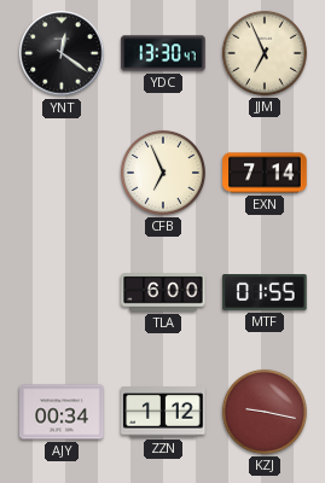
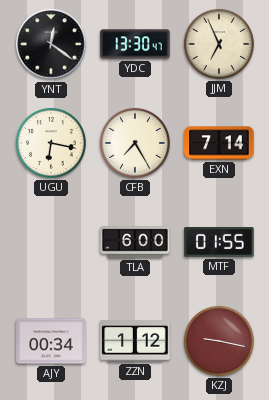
UGU: none -> 6:17
CFB: 6:56 -> 7:25
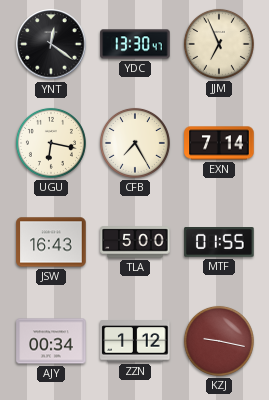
JSW: none -> 16:43
TLA: 6:00 -> 5:00
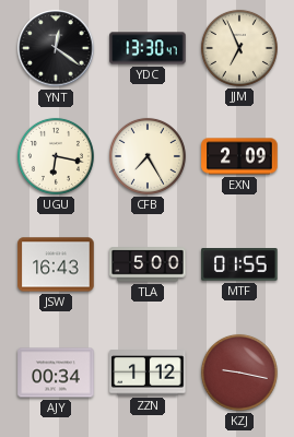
EXN: 7:14 -> 2:09
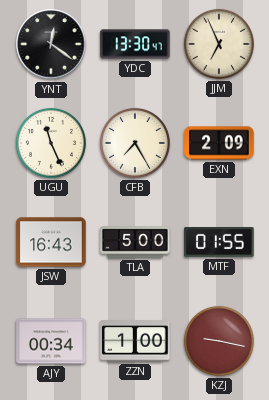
UGU: 6:17 -> 11:26
ZZN: 1:12 -> 1:00
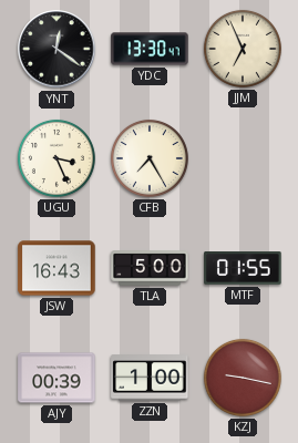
UGU: 11:26 -> 3:26
EXN: 2:09 -> none
AJY: 00:34 -> 00:39
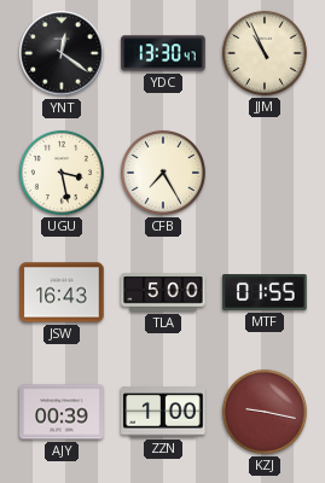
JJM: 6:56 -> 10:56
UGU: 3:26 -> 3:28
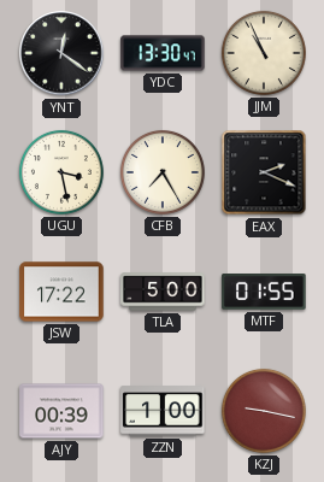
EAX: none -> 2:19
JSW: 16:43 -> 17:22
